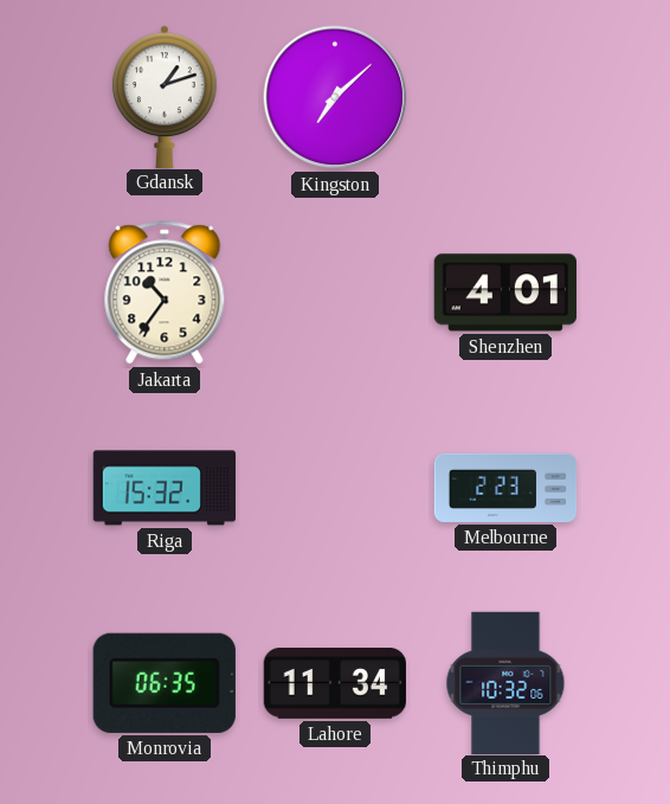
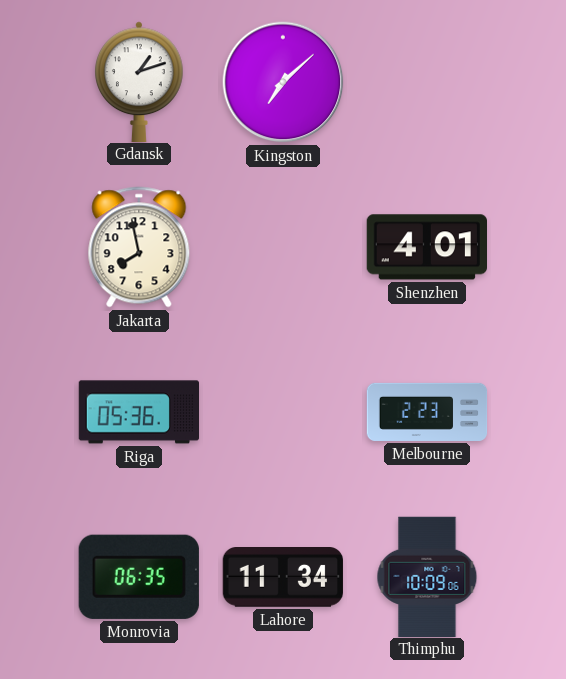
Jakarta: 10:36 -> 7:58
Riga: 15:32 -> 05:36
Thimphu: 10:32 -> 10:09
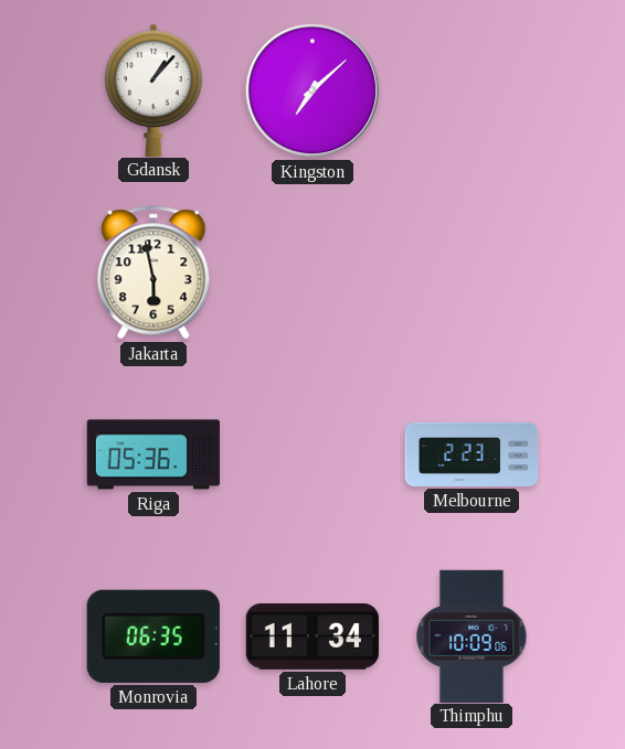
Gdansk: 1:12 -> 1:07
Jakarta: 7:58 -> 5:58
Shenzhen: 4:01 -> none
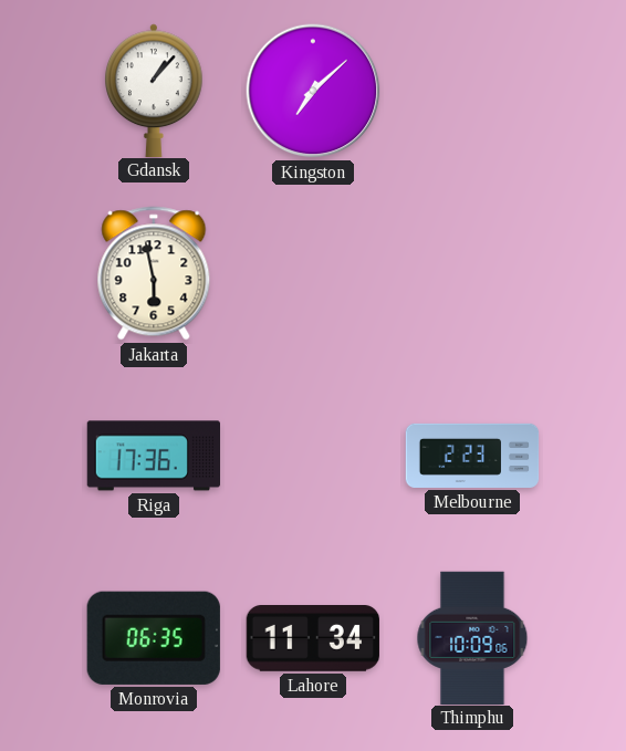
Riga: 05:36 -> 17:36
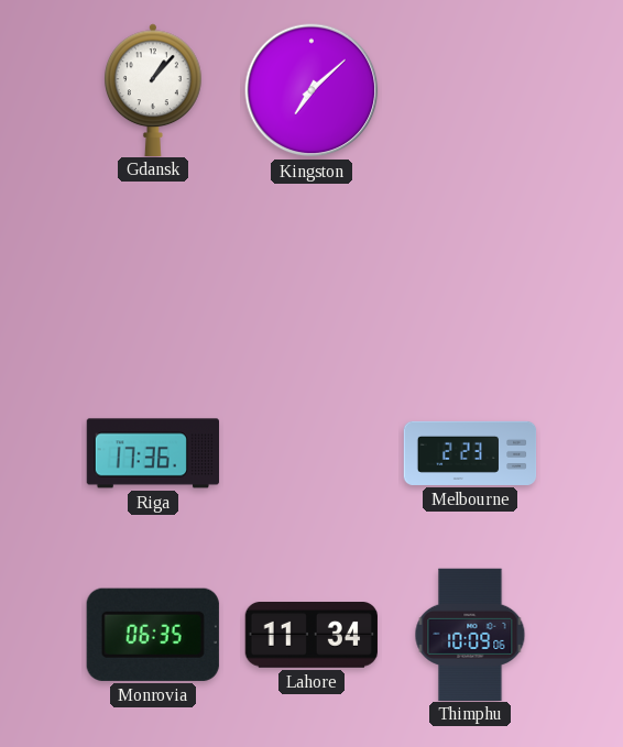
Jakarta: 5:58 -> none
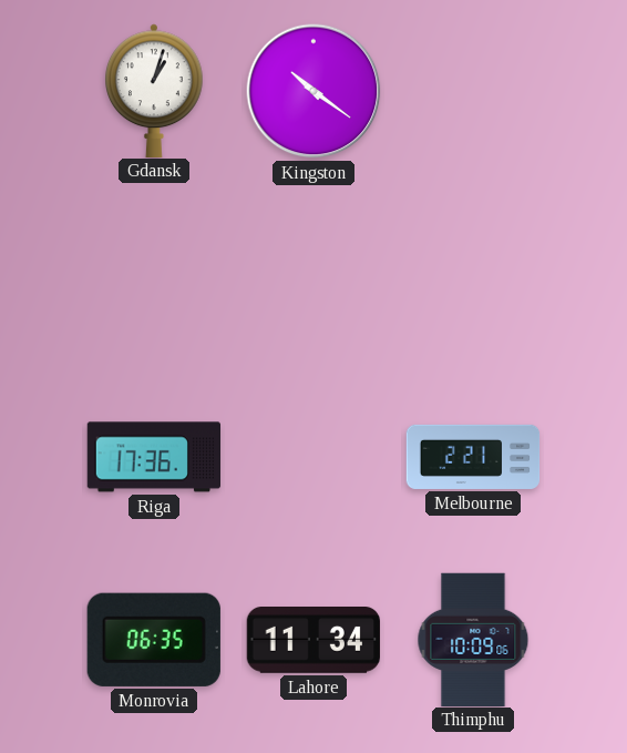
Gdansk: 1:07 -> 1:03
Kingston: 7:08 -> 10:21
Melbourne: 2:23 -> 2:21
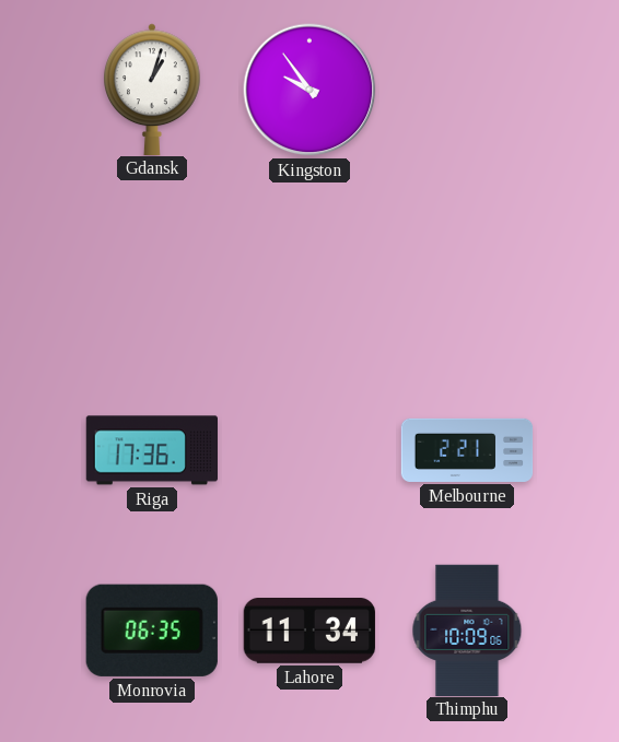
Kingston: 10:21 -> 9:54
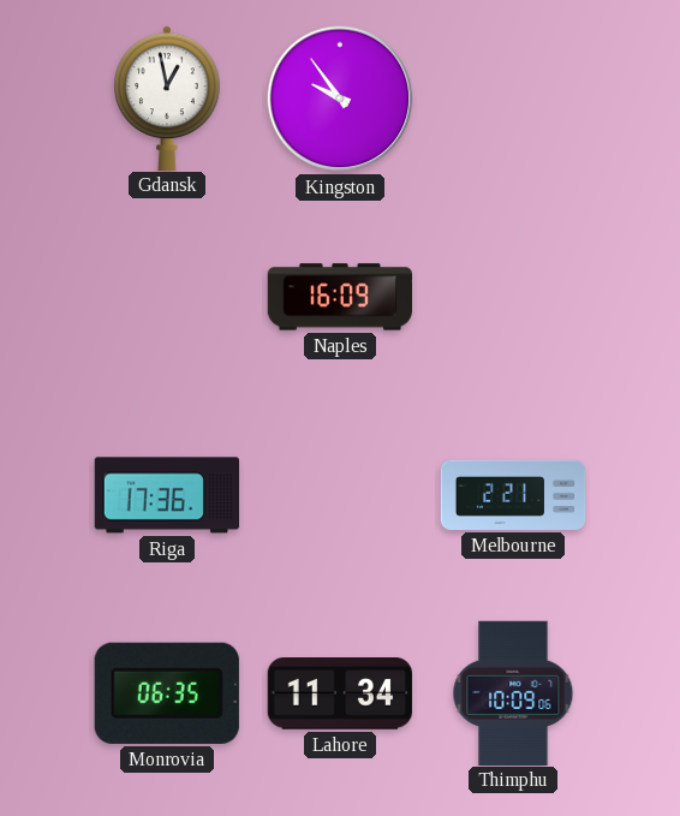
Gdansk: 1:03 -> 12:58
Naples: none -> 16:09
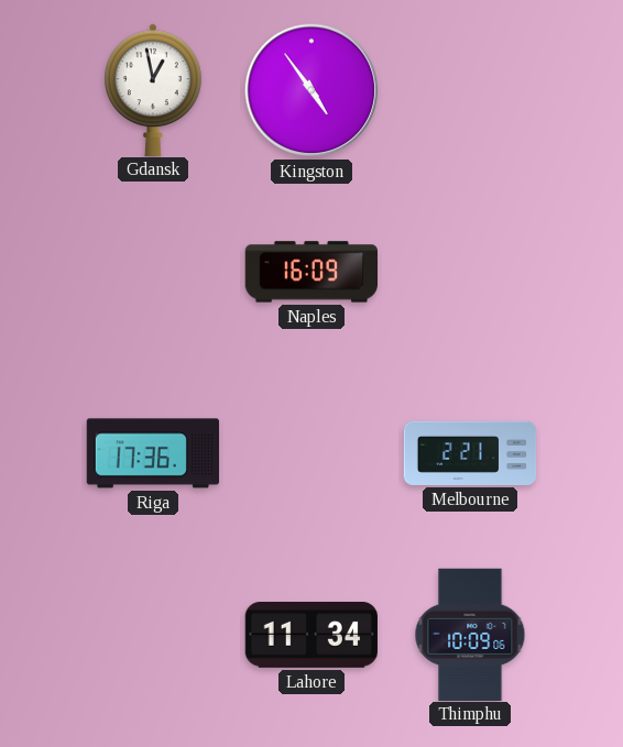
Kingston: 9:54 -> 4:54
Monrovia: 06:35 -> none
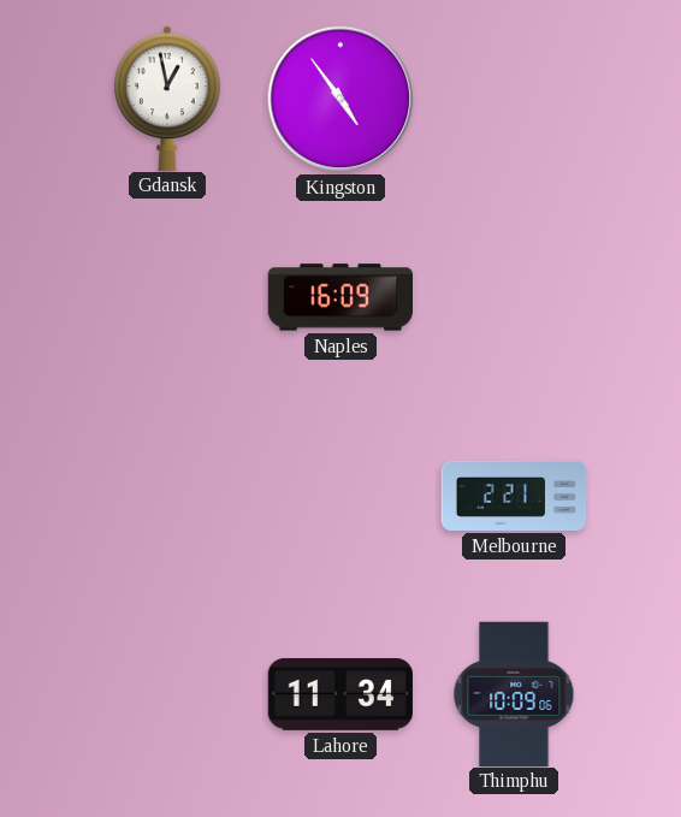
Riga: 17:36 -> none
